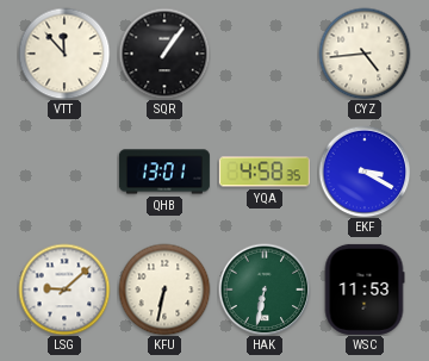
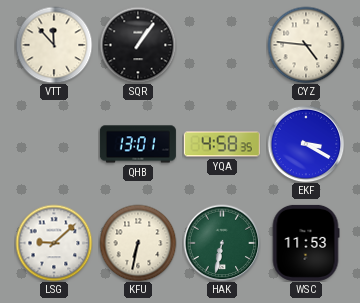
CYZ: 4:44 -> 4:46
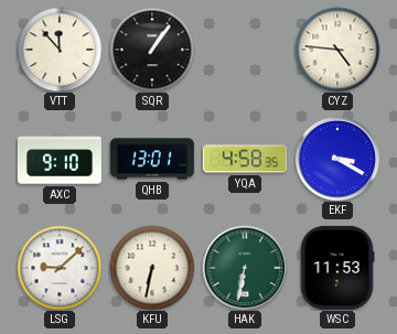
AXC: none -> 9:10
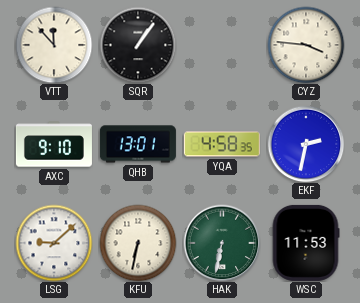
CYZ: 4:46 -> 3:46
EKF: 3:20 -> 2:32
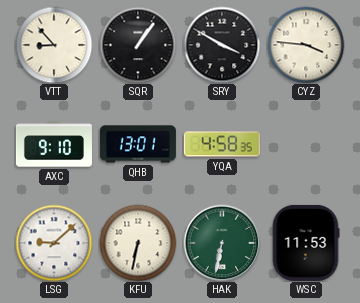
VTT: 11:53 -> 8:53
SRY: none -> 3:50
EKF: 2:32 -> none
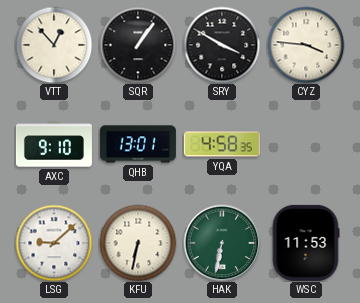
VTT: 8:53 -> 12:53
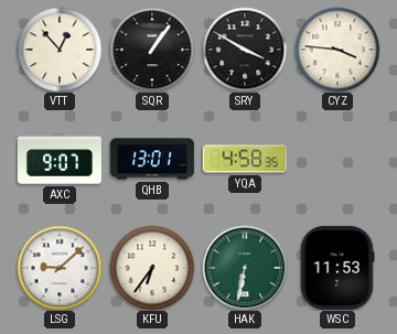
AXC: 9:10 -> 9:07
KFU: 6:32 -> 6:36
